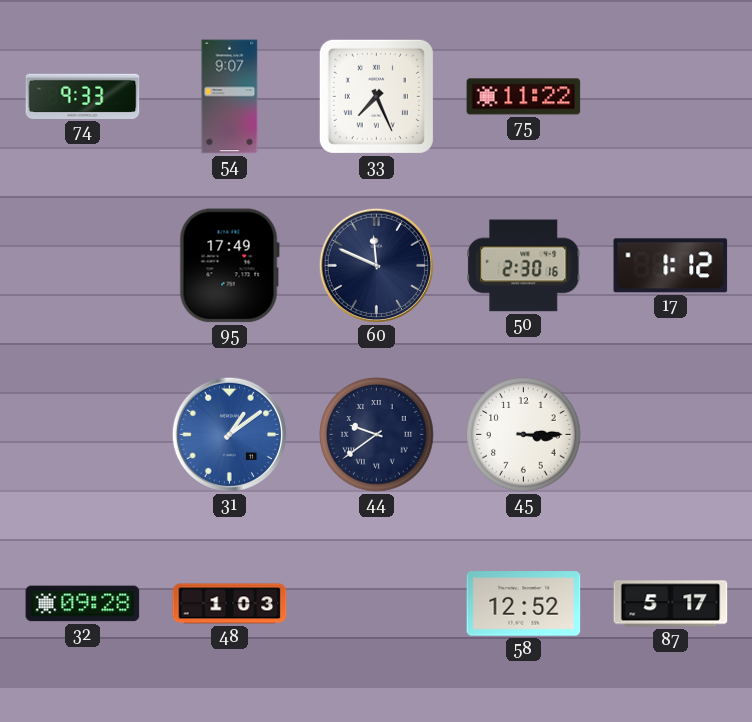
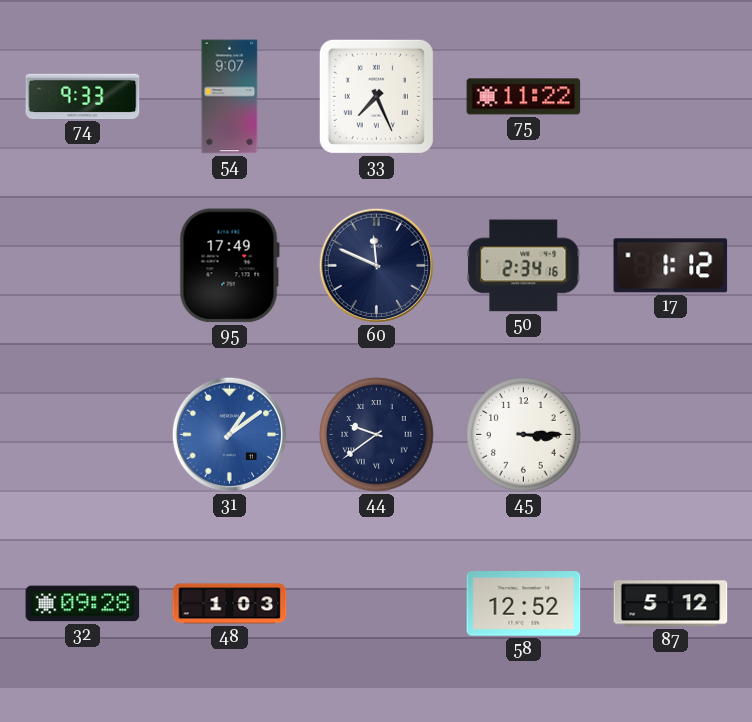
50: 2:30 -> 2:34
87: 5:17 -> 5:12
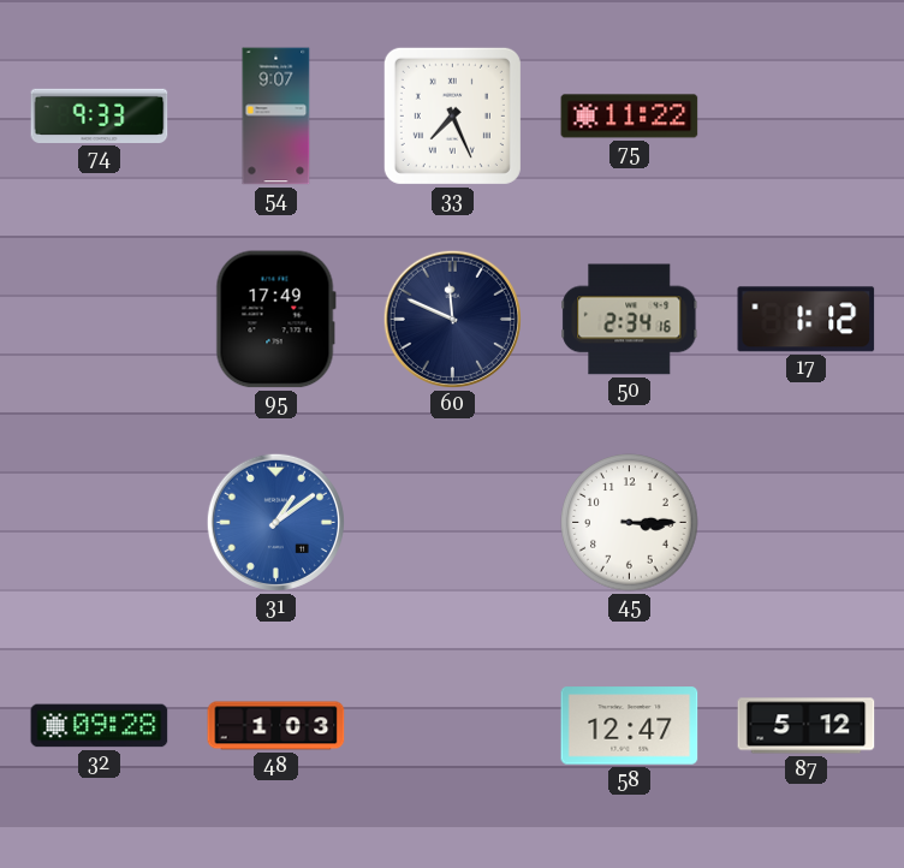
44: 9:39 -> none
58: 12:52 -> 12:47
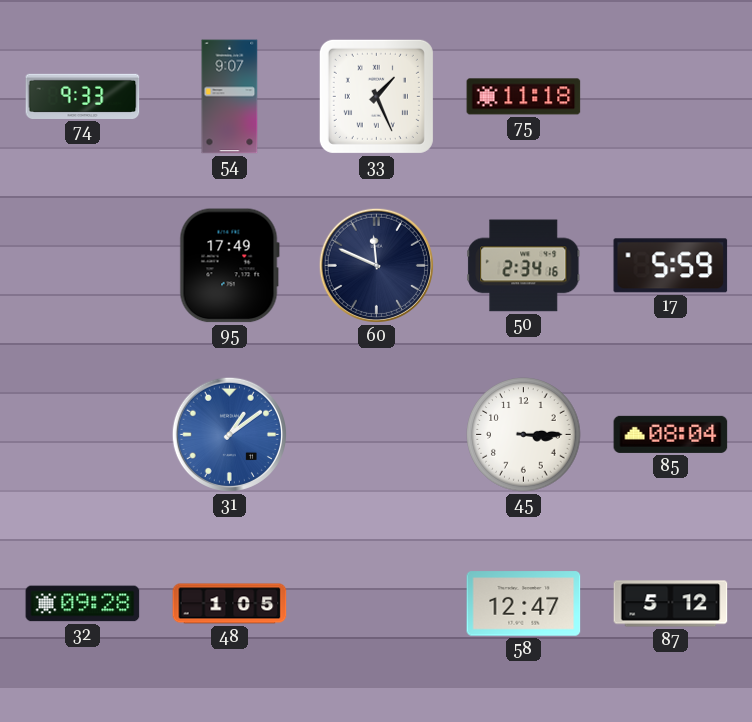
33: 7:26 -> 1:26
75: 11:22 -> 11:18
17: 1:12 -> 5:59
85: none -> 08:04
48: 1:03 -> 1:05
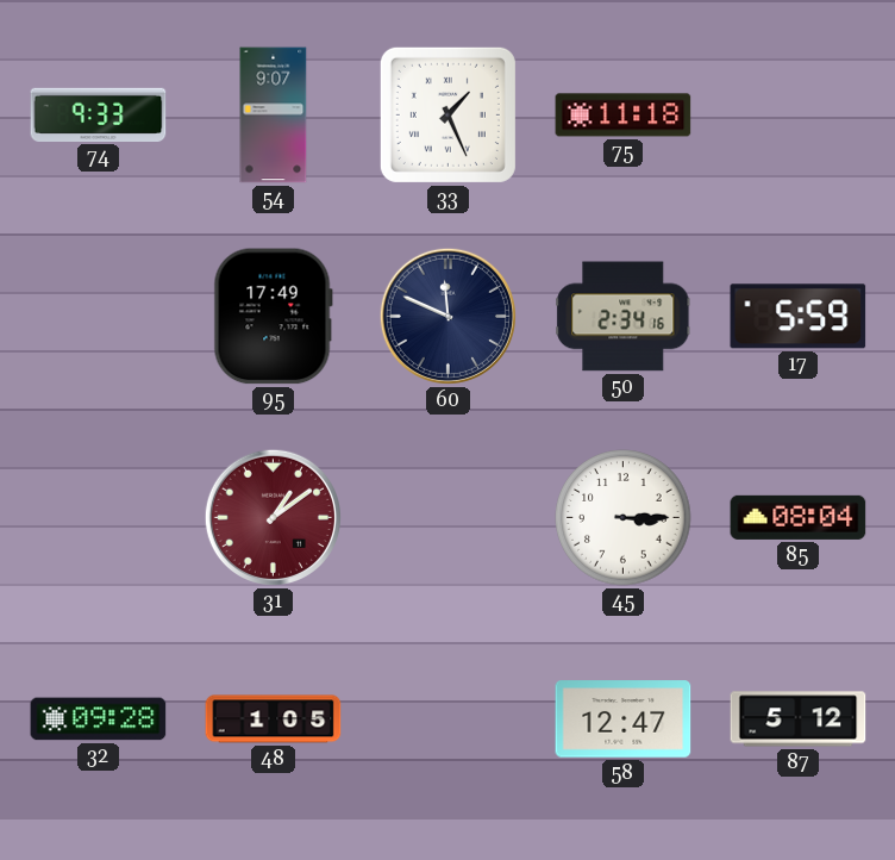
31 dial: blue -> burgundy
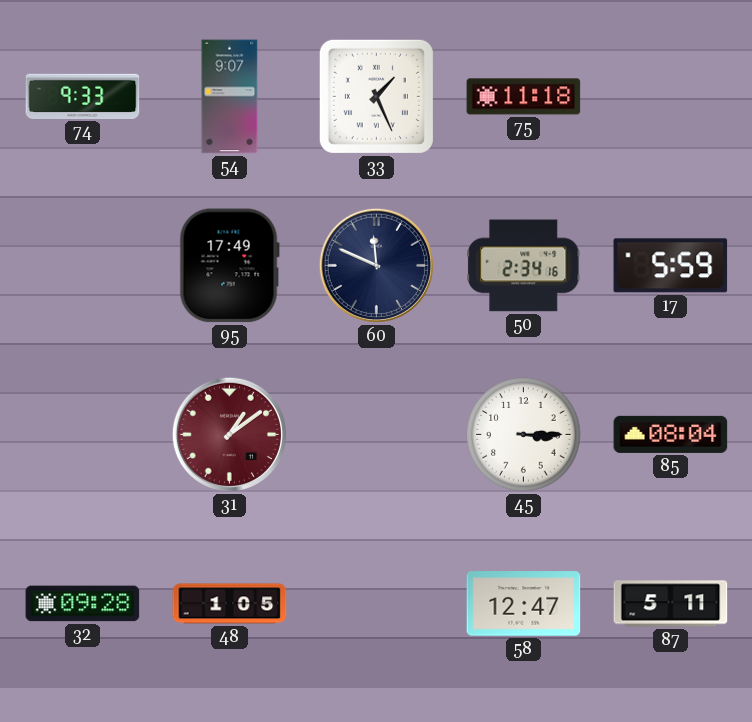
87: 5:12 -> 5:11
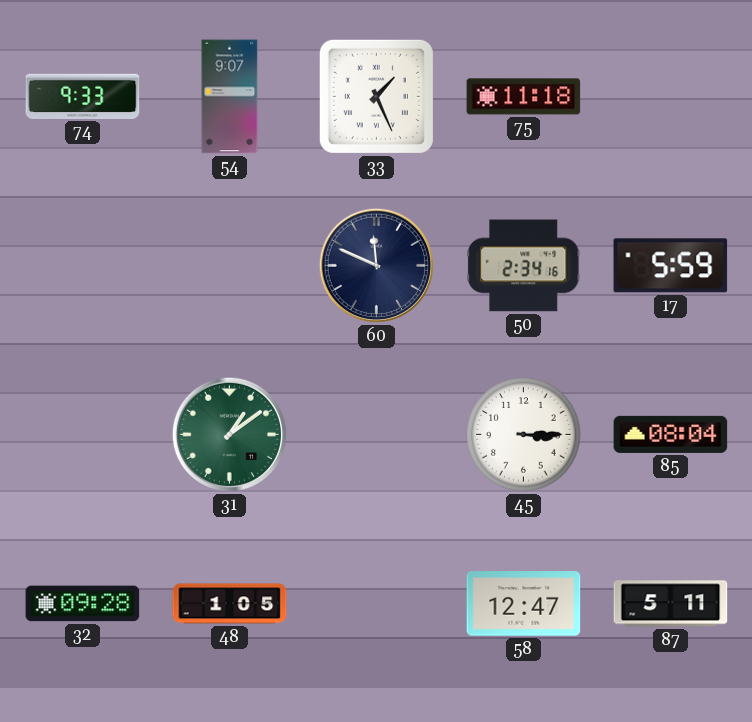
95: 17:49 -> none
31 dial: burgundy -> green
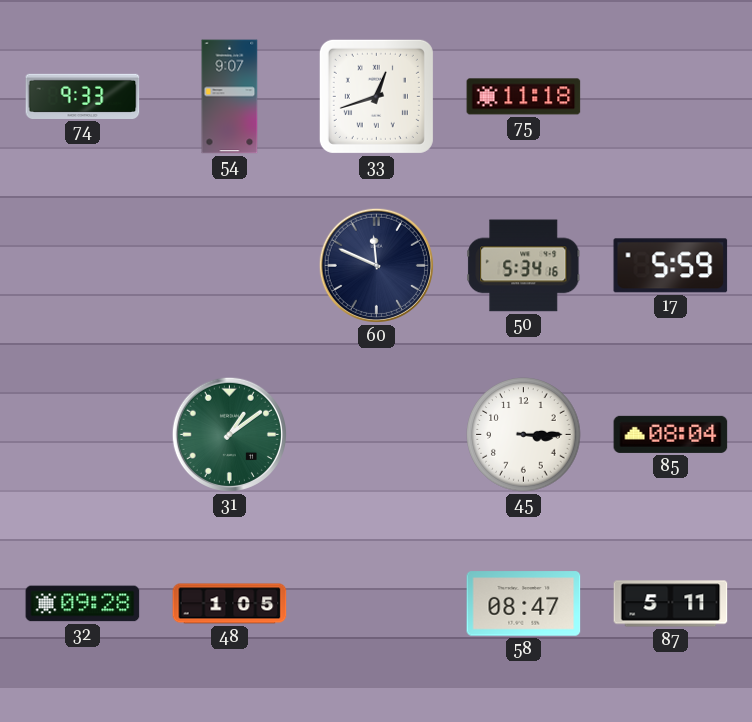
33: 1:26 -> 12:42
50: 2:34 -> 5:34
58: 12:47 -> 08:47
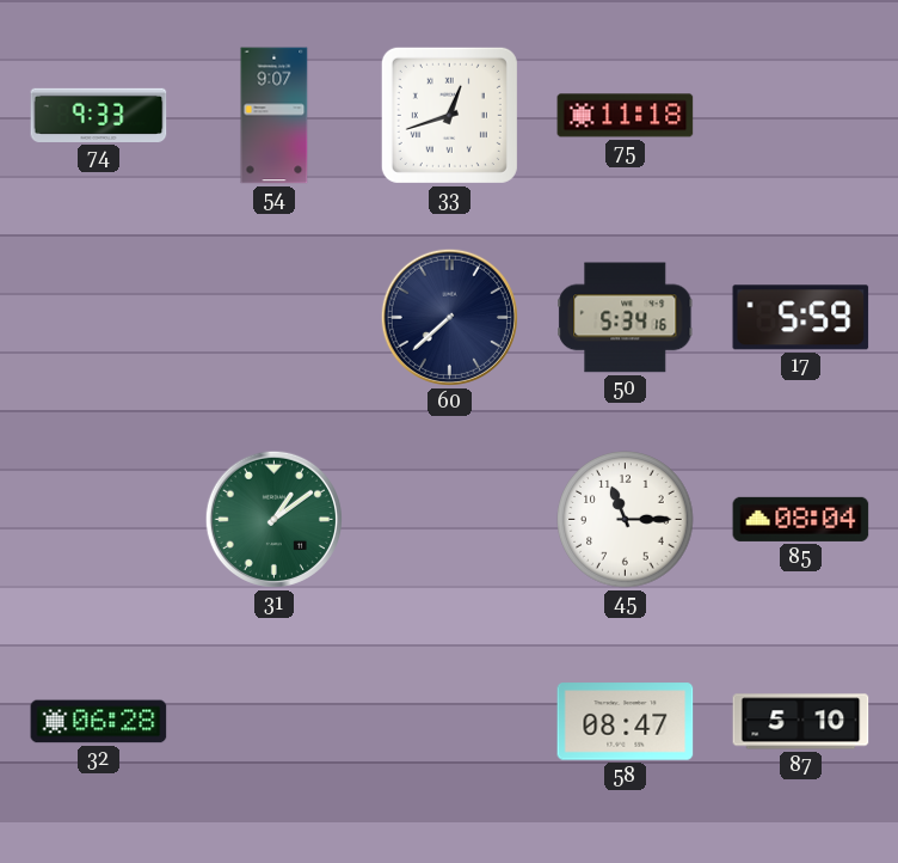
60: 11:49 -> 7:38
45: 3:15 -> 11:15
32: 09:28 -> 06:28
48: 1:05 -> none
87: 5:11 -> 5:10
